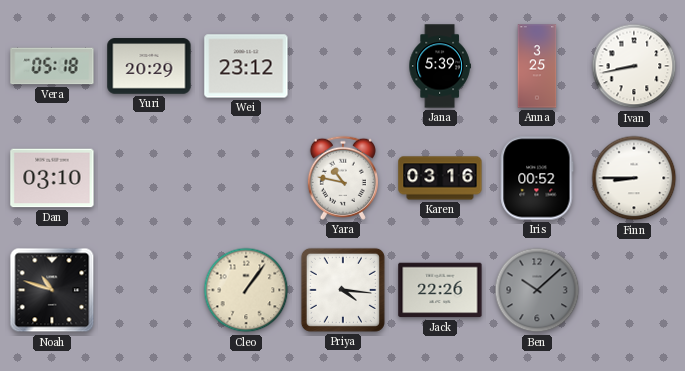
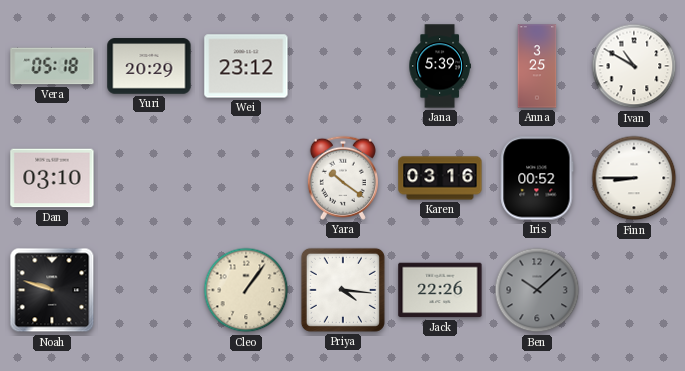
Ivan: 8:43 -> 10:50
Yara: 10:47 -> 10:21
Noah: 10:48 -> 9:48
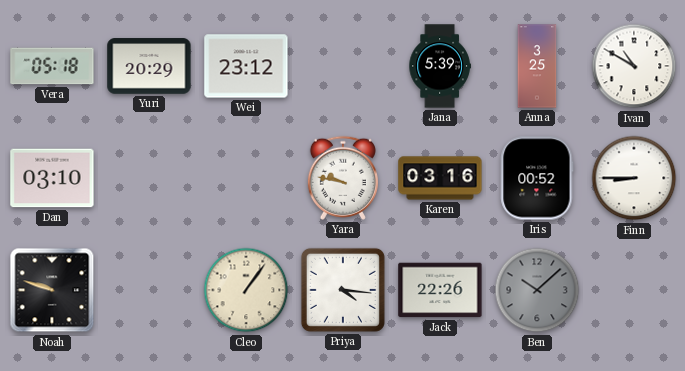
Yara: 10:21 -> 9:47
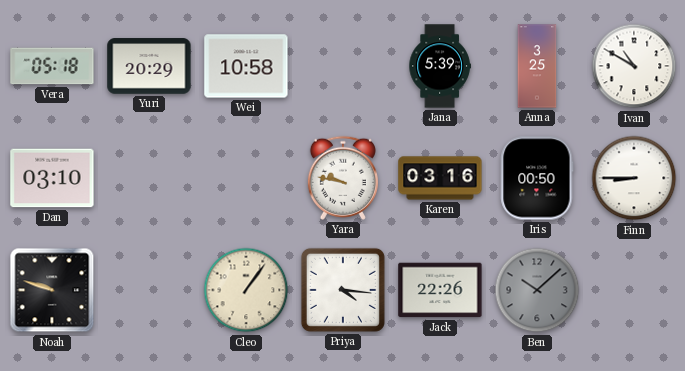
Wei: 23:12 -> 10:58
Iris: 00:52 -> 00:50
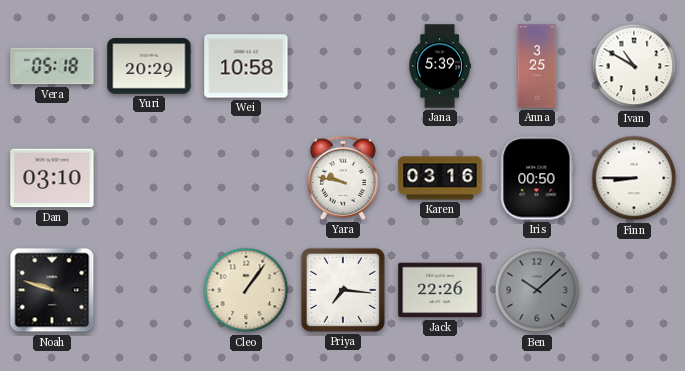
Priya: 4:16 -> 7:16
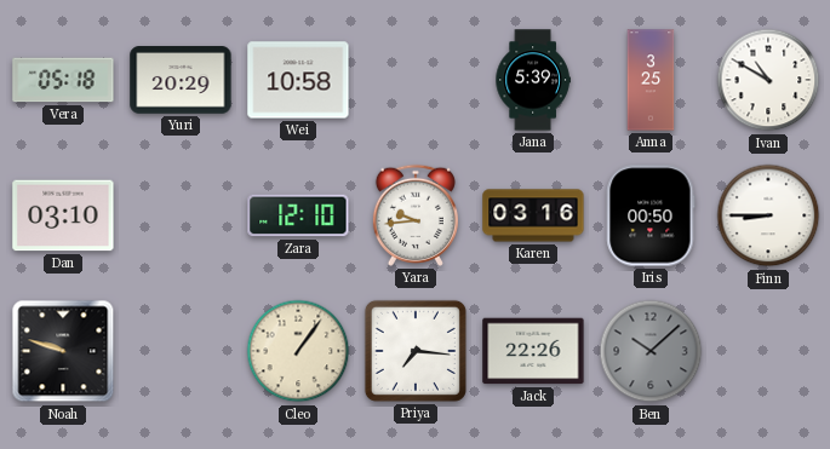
Zara: none -> 12:10
Yara: 9:47 -> 9:44
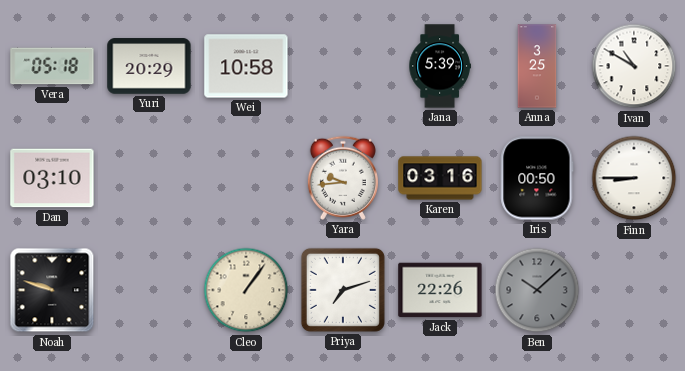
Zara: 12:10 -> none
Priya: 7:16 -> 7:12
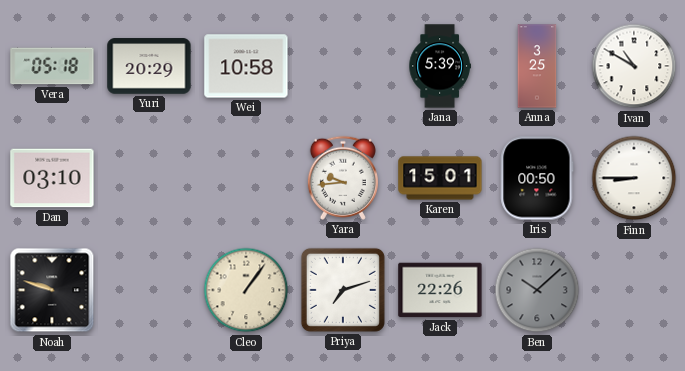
Karen: 03:16 -> 15:01
